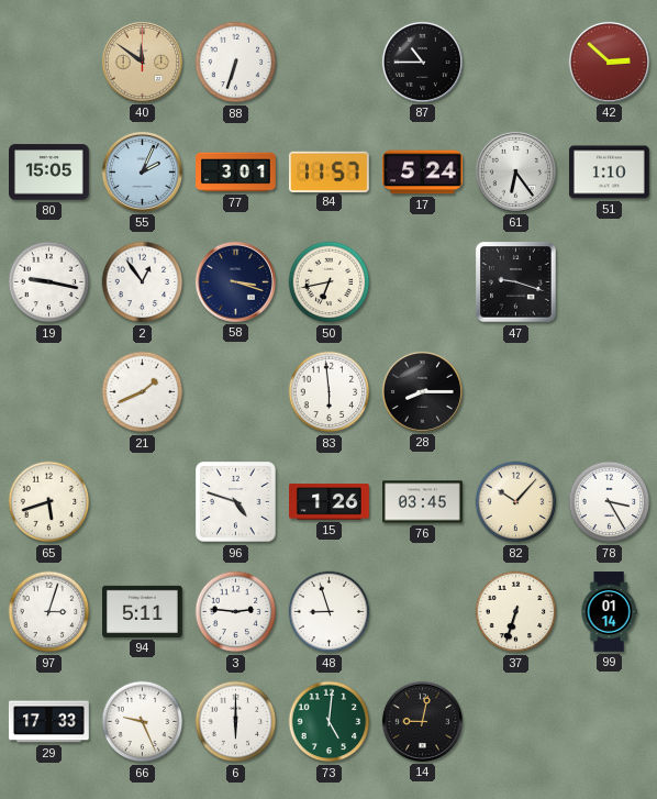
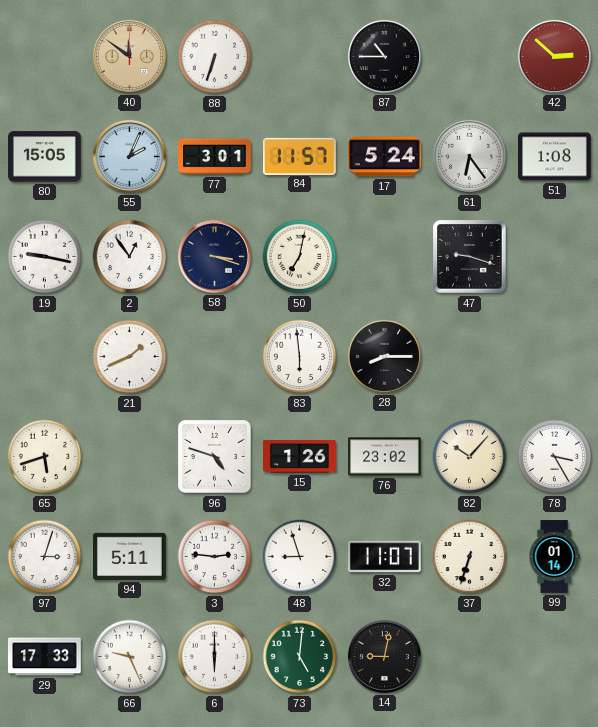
51: 1:10 -> 1:08
50: 6:43 -> 7:02
76: 03:45 -> 23:02
32: none -> 11:07
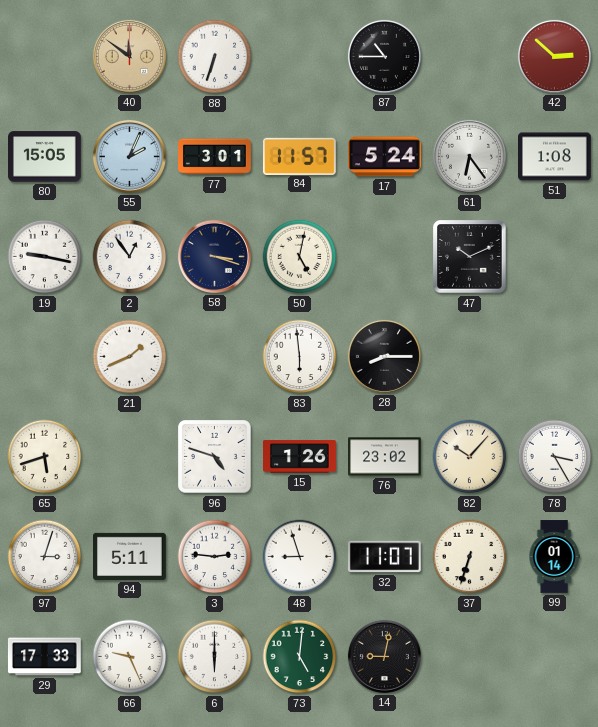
50: 7:02 -> 5:02
47: 9:18 -> 10:11
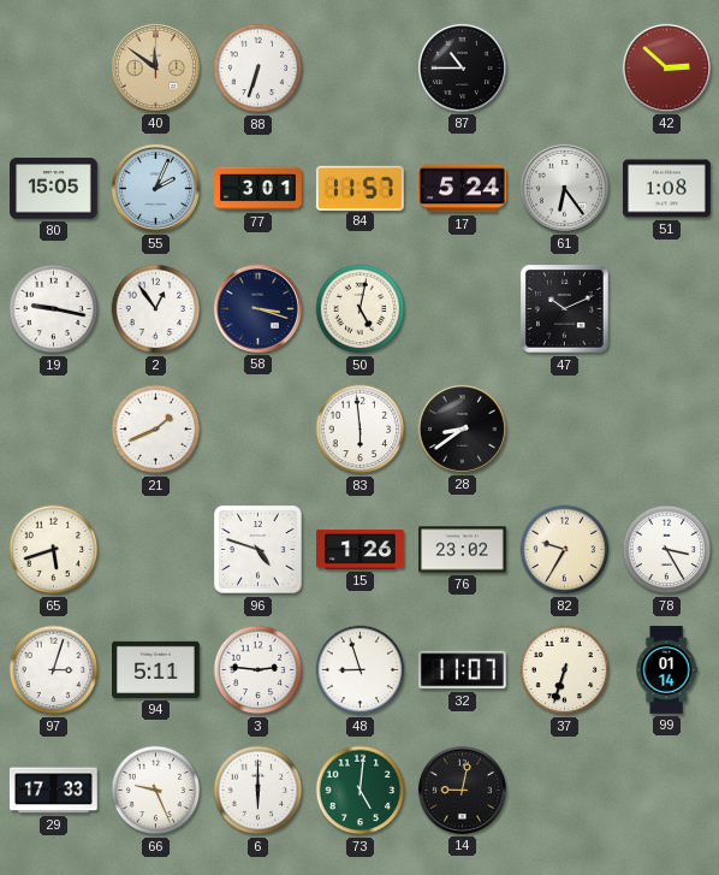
28: 8:15 -> 8:39
82: 10:07 -> 9:35
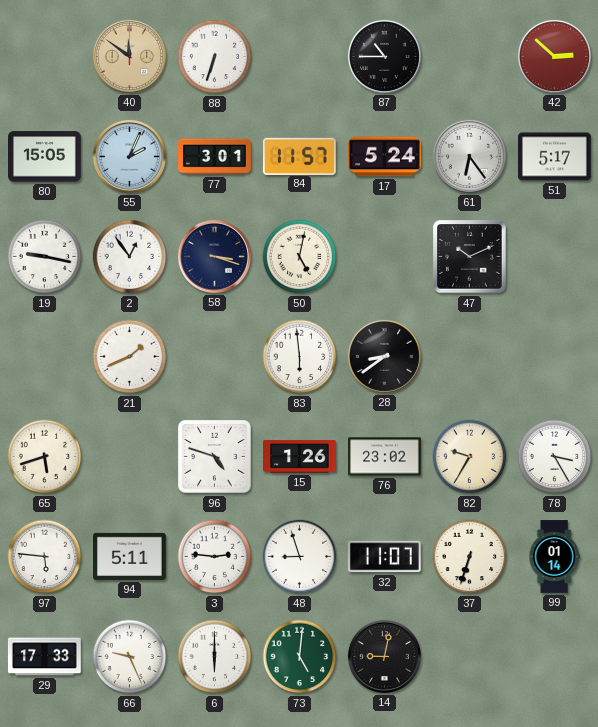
51: 1:08 -> 5:17
97: 3:03 -> 5:46
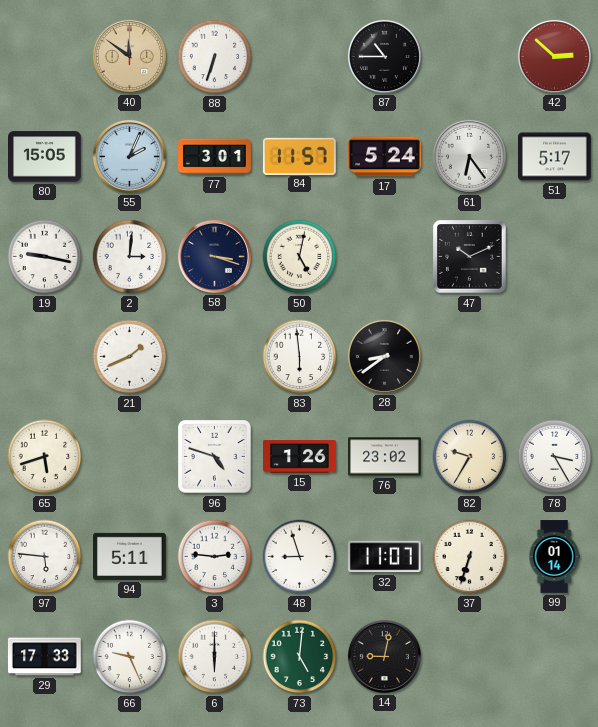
2: 12:54 -> 3:01
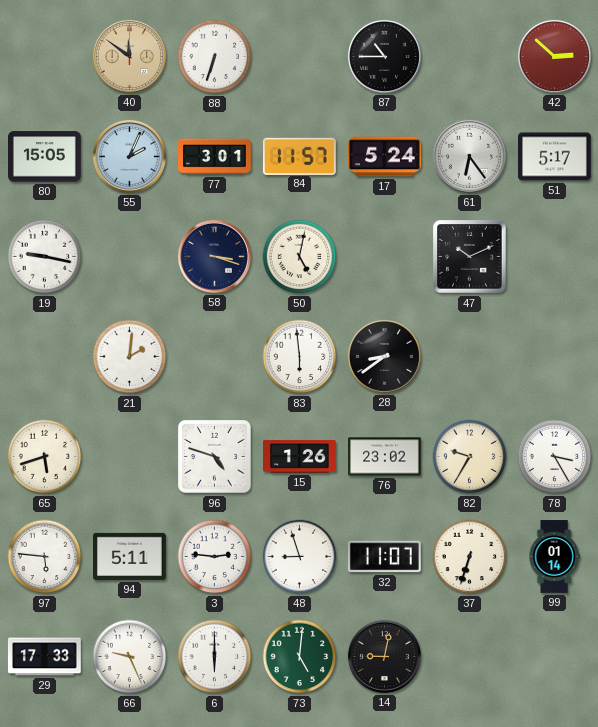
2: 3:01 -> none
21: 1:41 -> 2:01
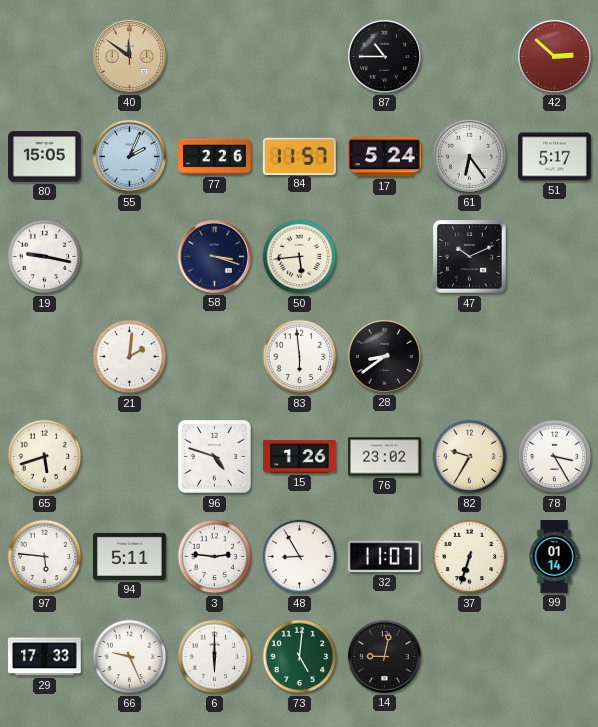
88: 6:33 -> none
77: 3:01 -> 2:26
50: 5:02 -> 5:44
48: 8:57 -> 8:55
